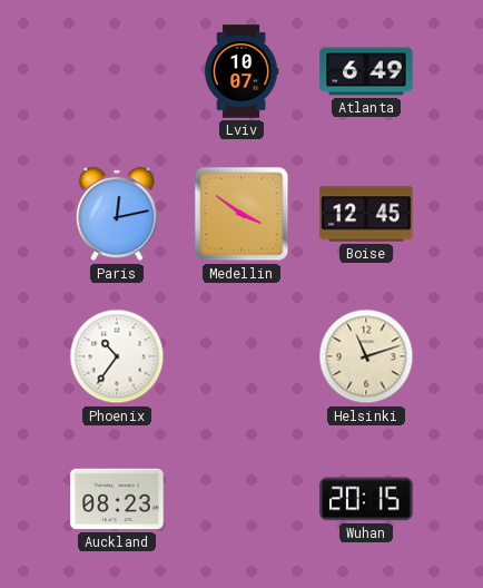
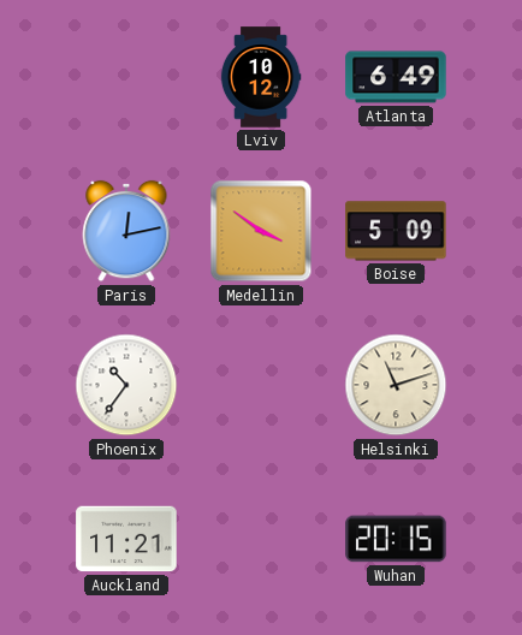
Lviv: 10:07 -> 10:12
Boise: 12:45 -> 5:09
Auckland: 08:23 -> 11:21
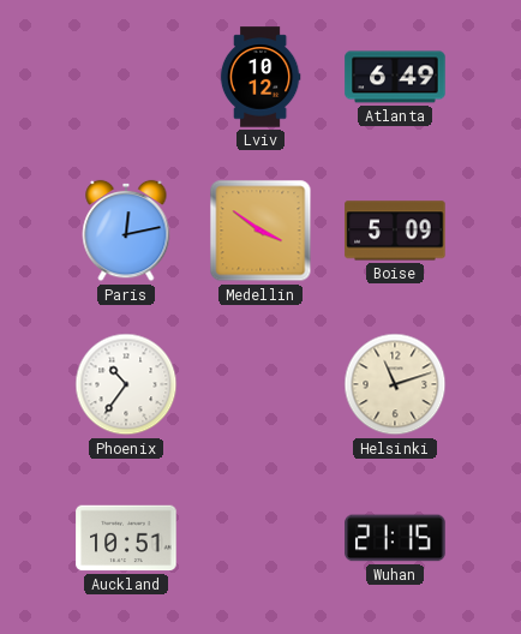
Auckland: 11:21 -> 10:51
Wuhan: 20:15 -> 21:15
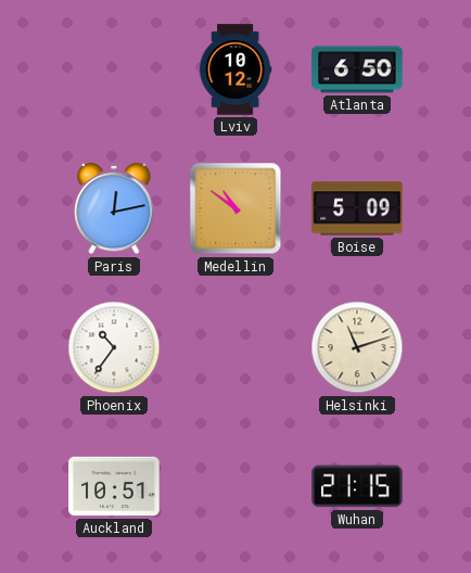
Atlanta: 6:49 -> 6:50
Medellin: 3:51 -> 10:51
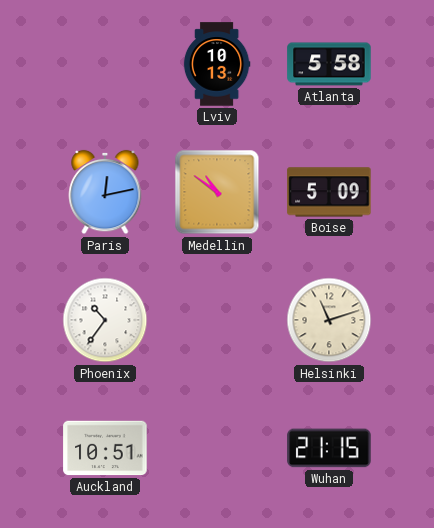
Lviv: 10:12 -> 10:13
Atlanta: 6:50 -> 5:58
